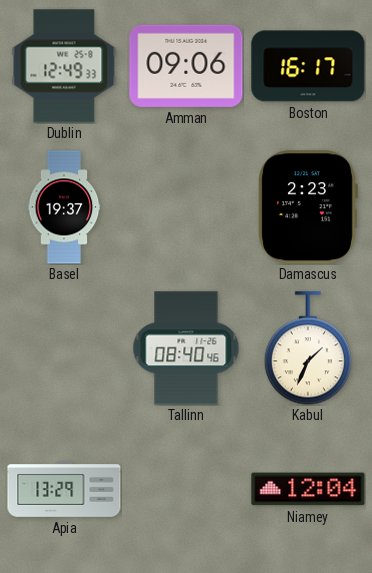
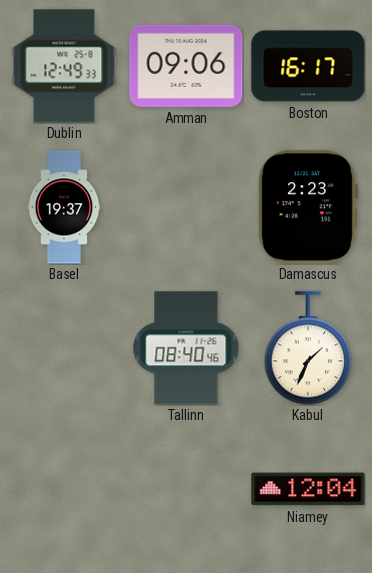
Apia: 13:29 -> none
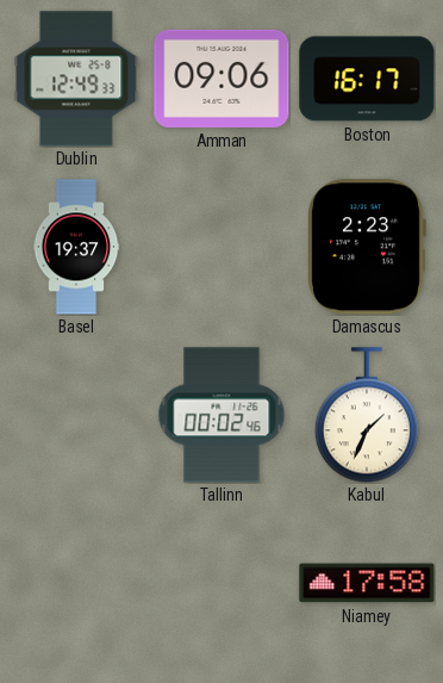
Tallinn: 08:40 -> 00:02
Niamey: 12:04 -> 17:58
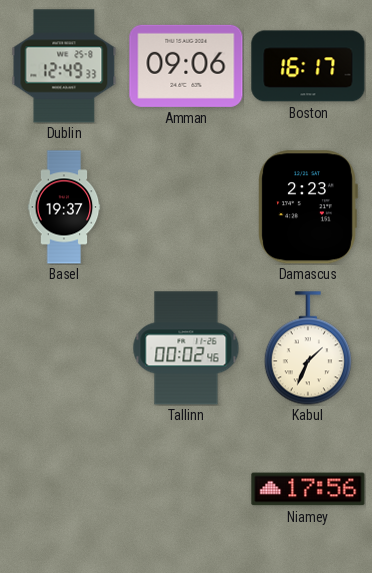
Niamey: 17:58 -> 17:56
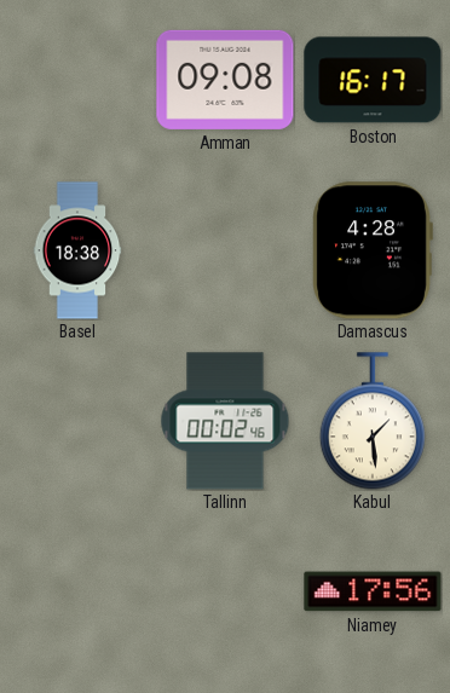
Dublin: 12:49 -> none
Amman: 09:06 -> 09:08
Basel: 19:37 -> 18:38
Damascus: 2:23 -> 4:28
Kabul: 1:34 -> 1:29
